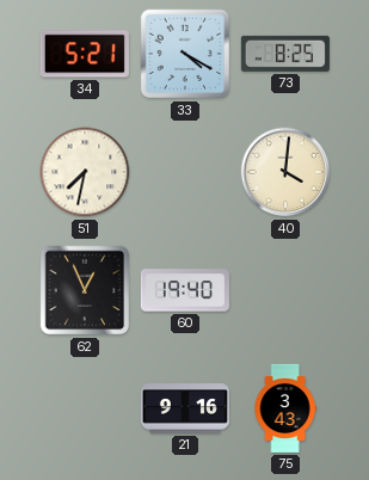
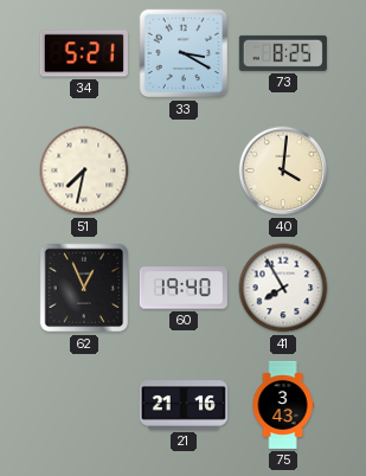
33: 4:20 -> 3:20
41: none -> 7:55
21: 9:16 -> 21:16
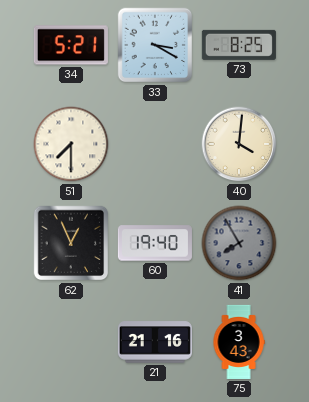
51: 7:32 -> 7:30
41 dial: white -> grey
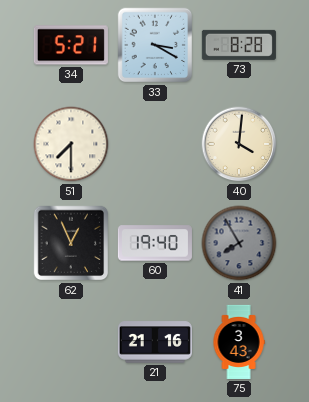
73: 8:25 -> 8:28
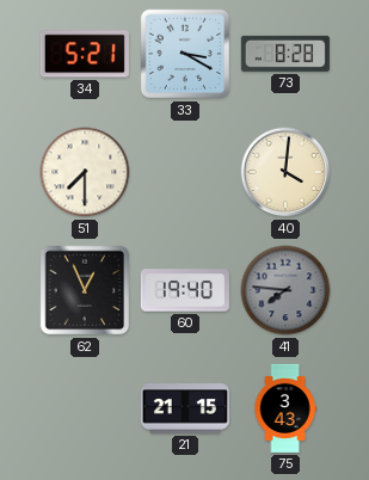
41: 7:55 -> 7:46
21: 21:16 -> 21:15
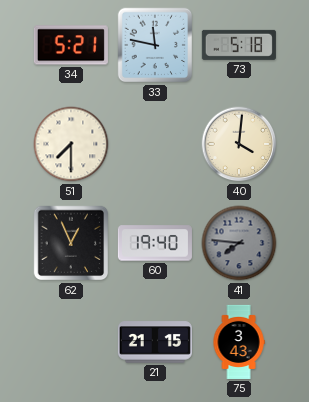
33: 3:20 -> 11:47
73: 8:28 -> 5:18
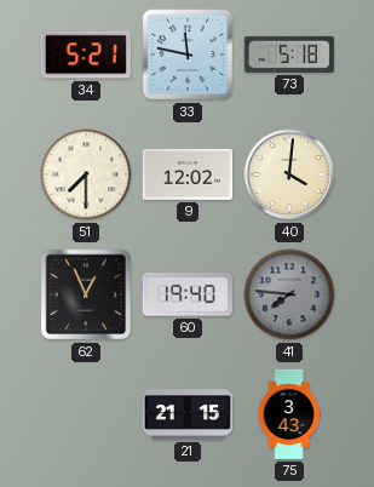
9: none -> 12:02
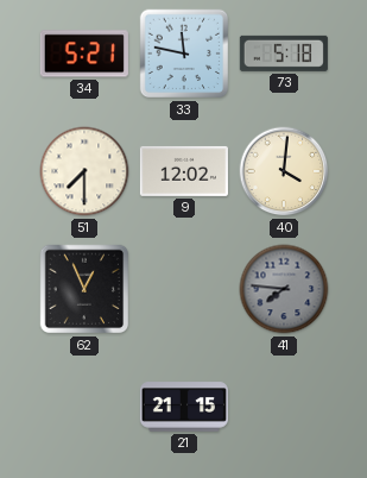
60: 19:40 -> none
75: 3:43 -> none
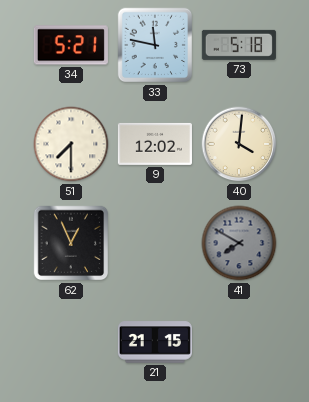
41: 7:46 -> 7:50
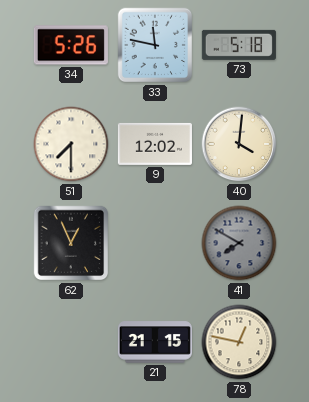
34: 5:21 -> 5:26
78: none -> 12:47
